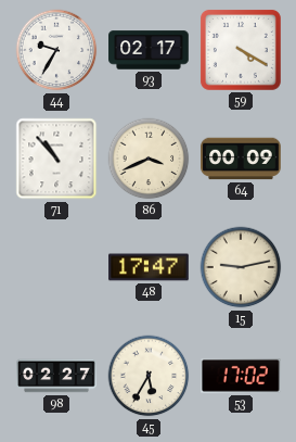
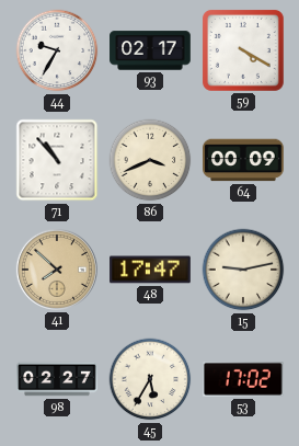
41: none -> 7:52
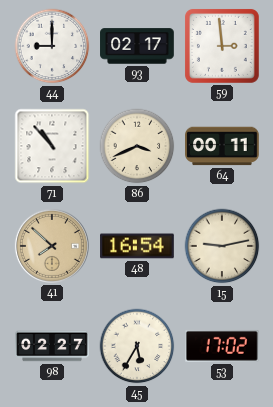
44: 9:35 -> 9:00
59: 4:20 -> 2:59
64: 00:09 -> 00:11
48: 17:47 -> 16:54
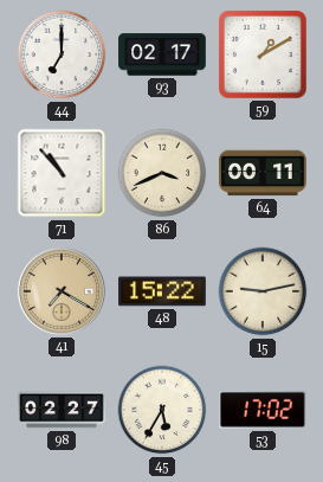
44: 9:00 -> 7:00
59: 2:59 -> 1:10
41: 7:52 -> 7:20
48: 16:54 -> 15:22
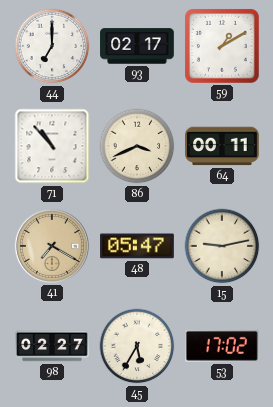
48: 15:22 -> 05:47
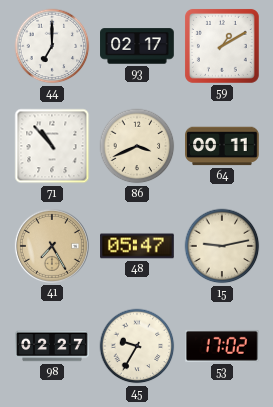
41: 7:20 -> 7:25
45: 5:35 -> 9:35
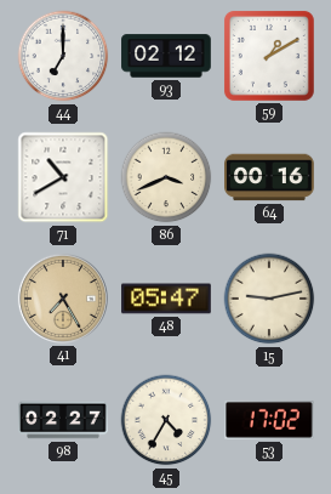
93: 02:17 -> 02:12
71: 10:53 -> 10:40
64: 00:11 -> 00:16
45: 9:35 -> 4:35
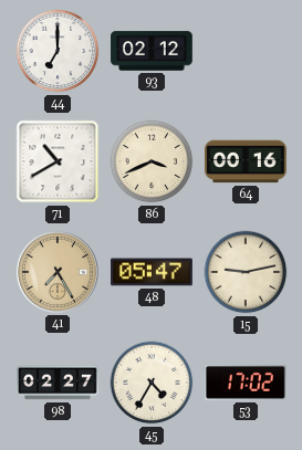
59: 1:10 -> none
